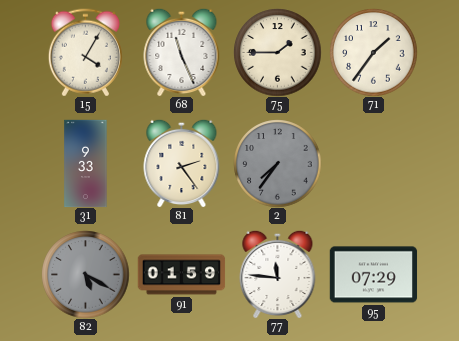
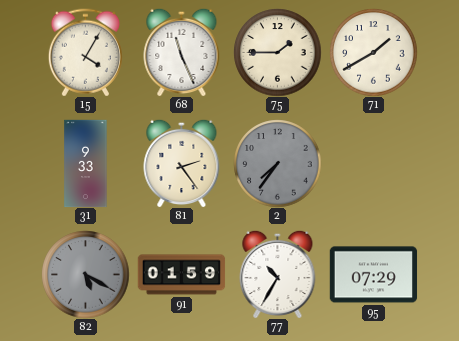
71: 1:36 -> 1:40
77: 11:46 -> 10:35
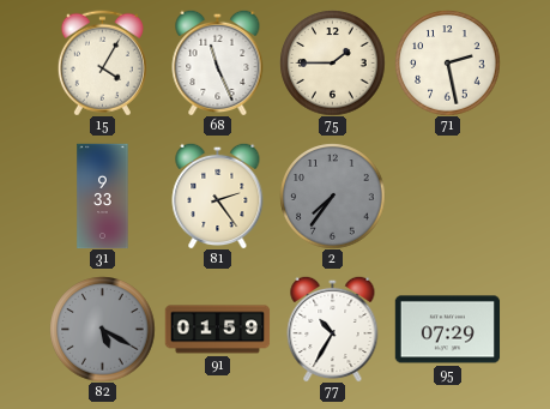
71: 1:40 -> 2:28
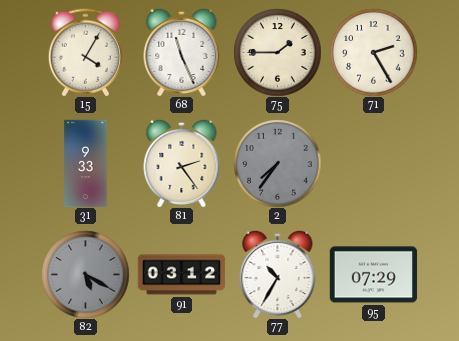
71: 2:28 -> 2:25
91: 01:59 -> 03:12
